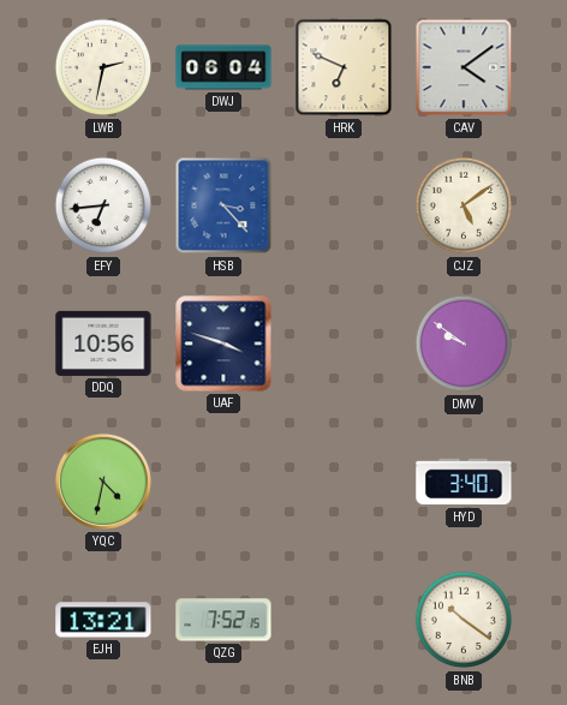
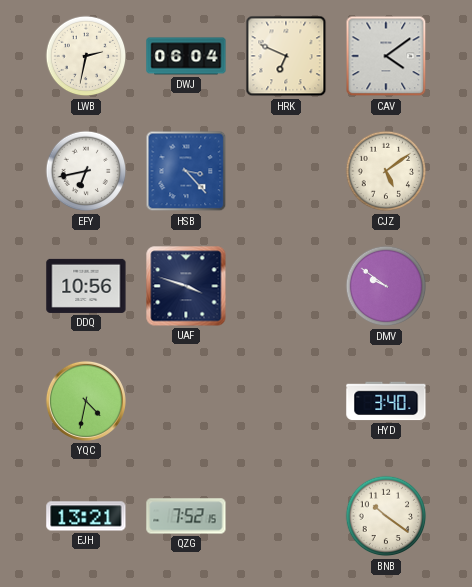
EFY: 6:44 -> 6:43
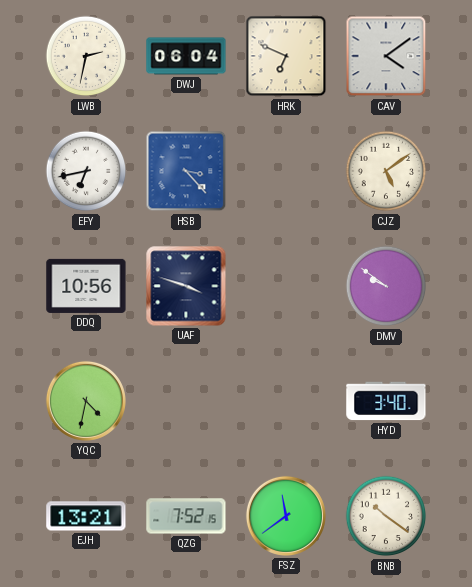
FSZ: none -> 11:39
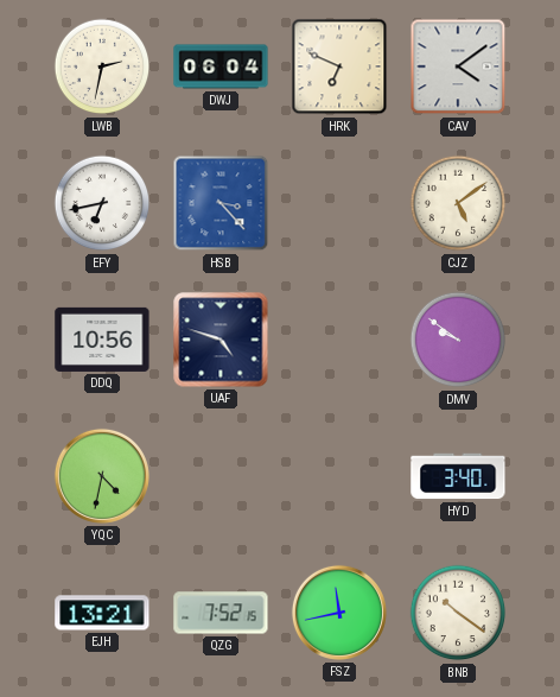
UAF: 3:48 -> 4:48
FSZ: 11:39 -> 11:43
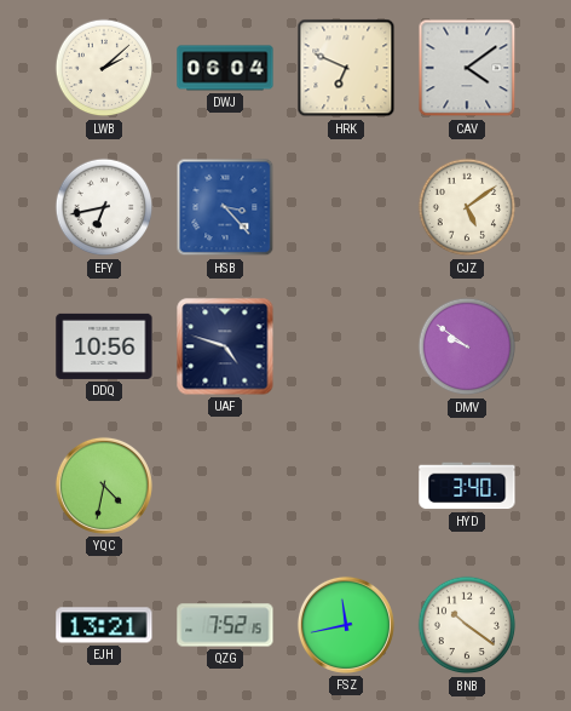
LWB: 2:32 -> 2:08
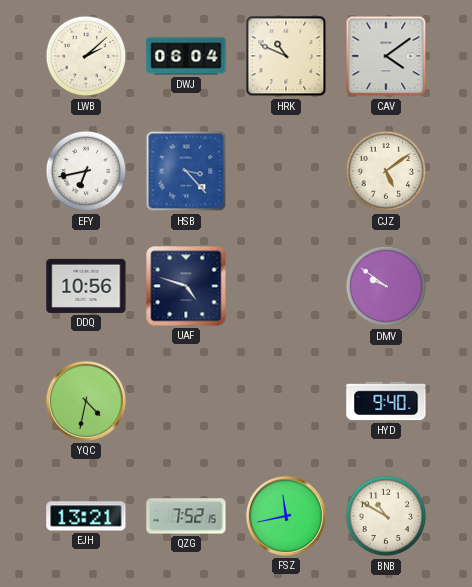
HRK: 6:49 -> 10:49
HYD: 3:40 -> 9:40
BNB: 10:21 -> 10:50
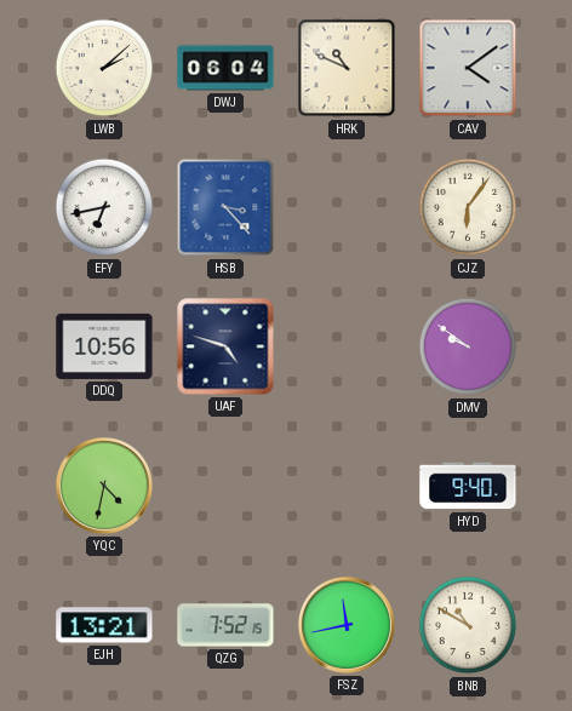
CJZ: 5:09 -> 6:06
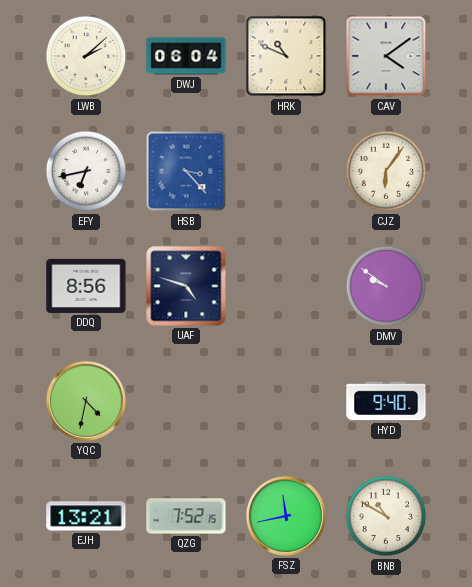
DDQ: 10:56 -> 8:56
